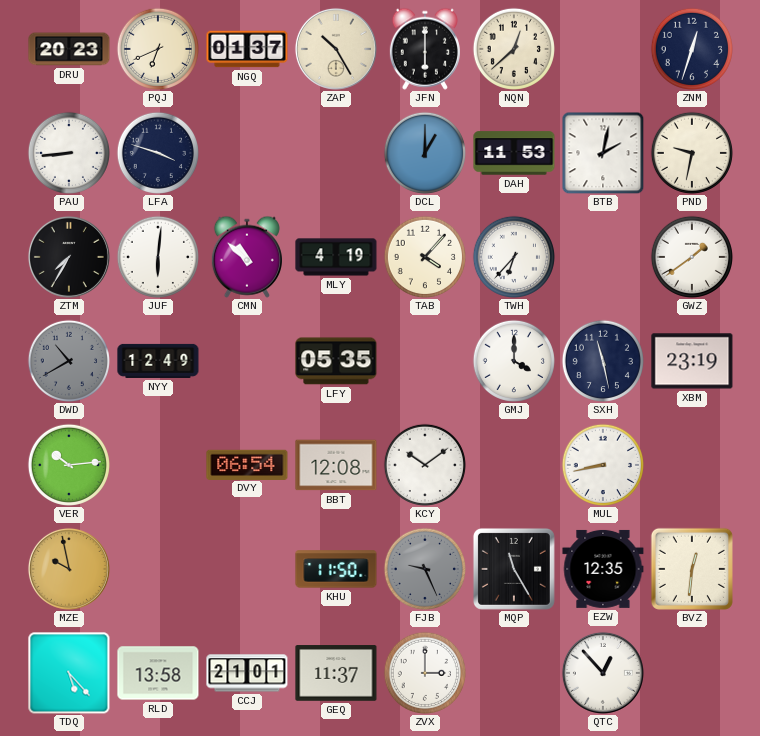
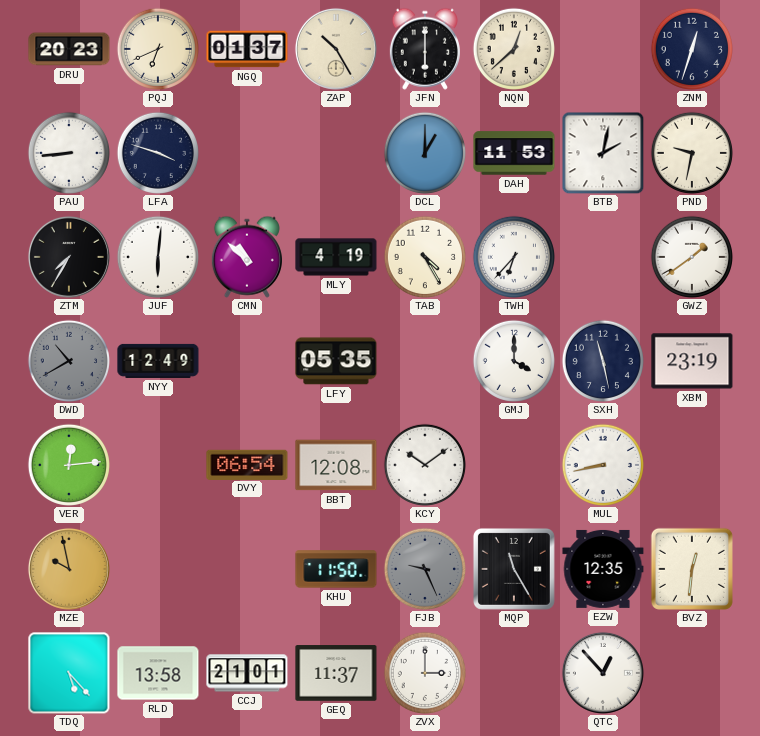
TAB: 4:07 -> 4:25
VER: 10:14 -> 12:14
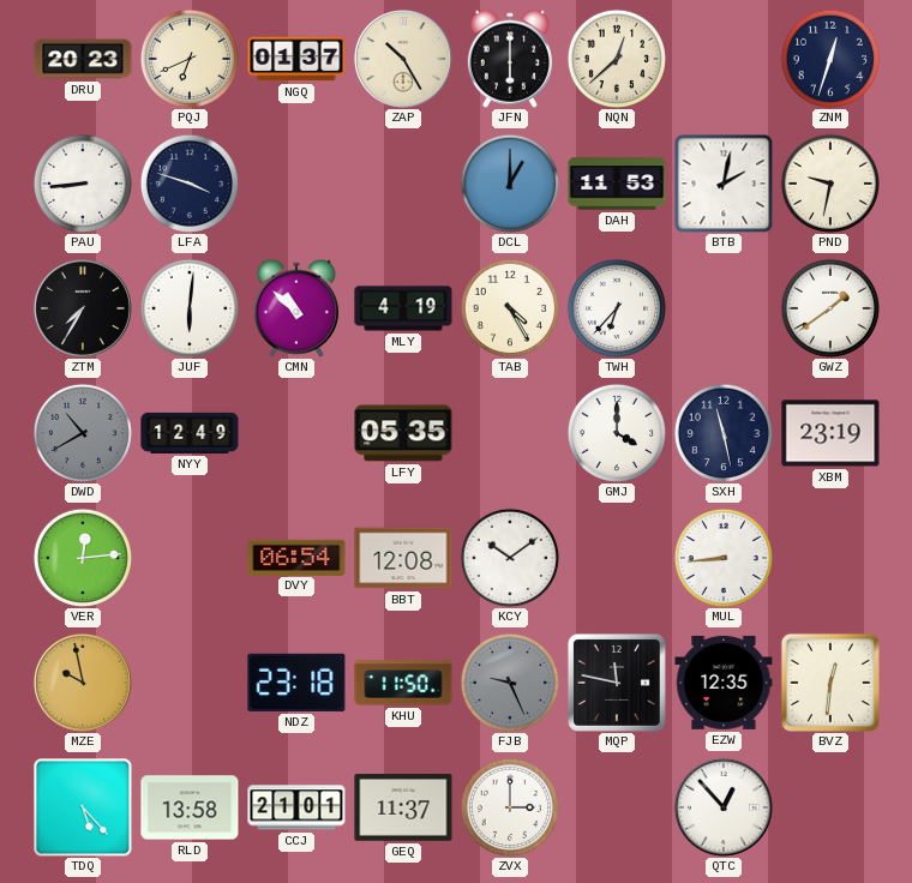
MUL: 8:43 -> 8:44
NDZ: none -> 23:18
MQP: 11:25 -> 11:47
